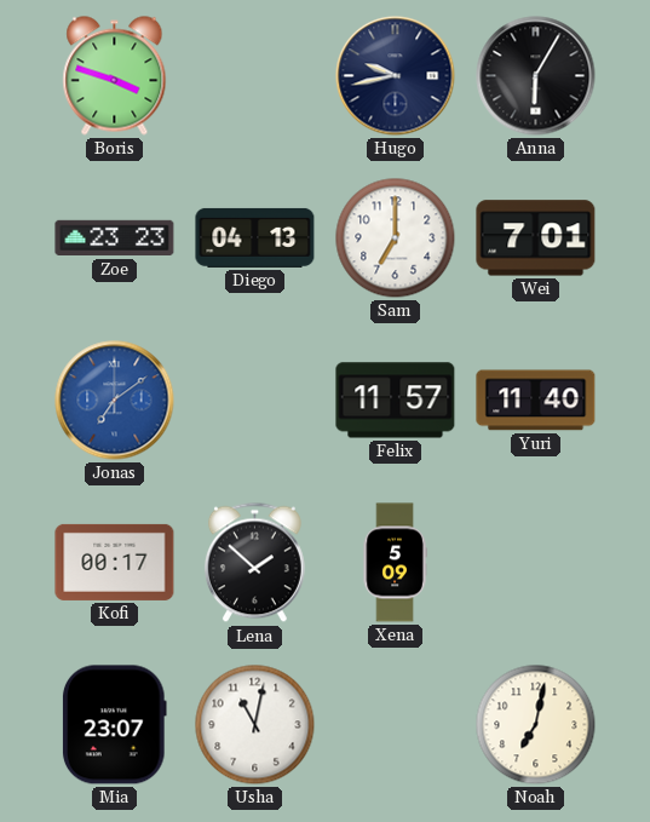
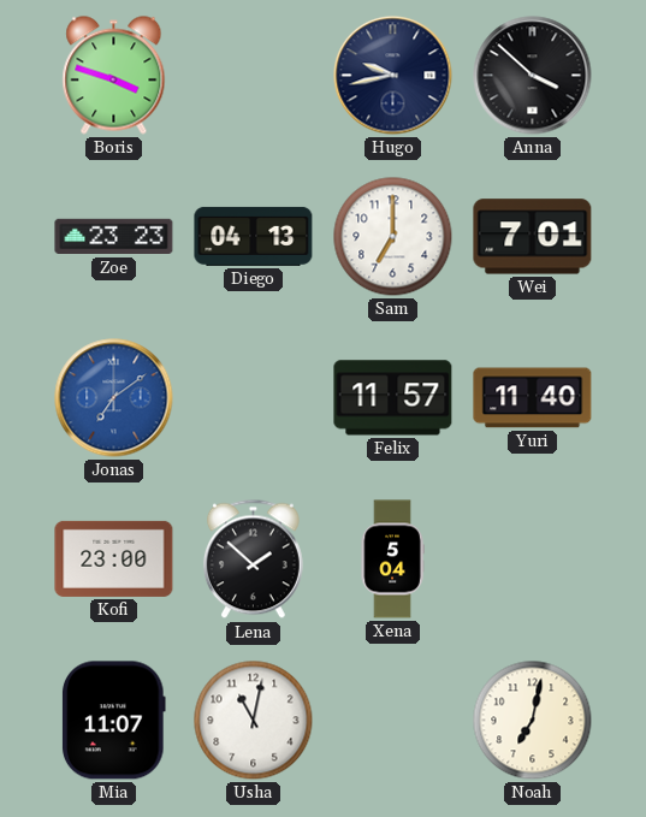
Anna: 6:05 -> 3:52
Kofi: 00:17 -> 23:00
Xena: 5:09 -> 5:04
Mia: 23:07 -> 11:07
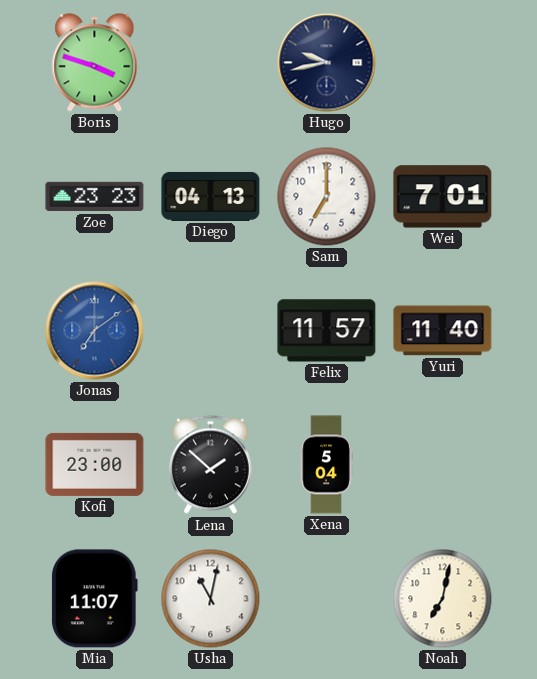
Anna: 3:52 -> none
